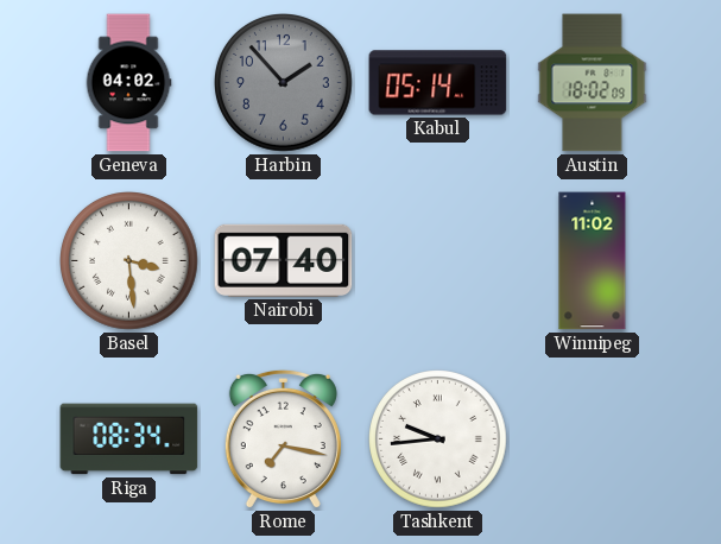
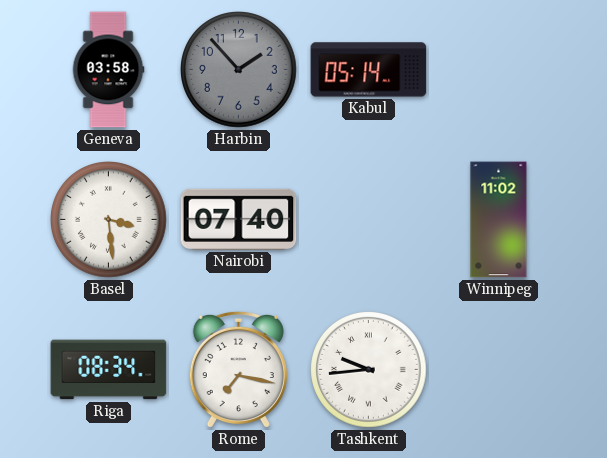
Geneva: 04:02 -> 03:58
Austin: 18:02 -> none
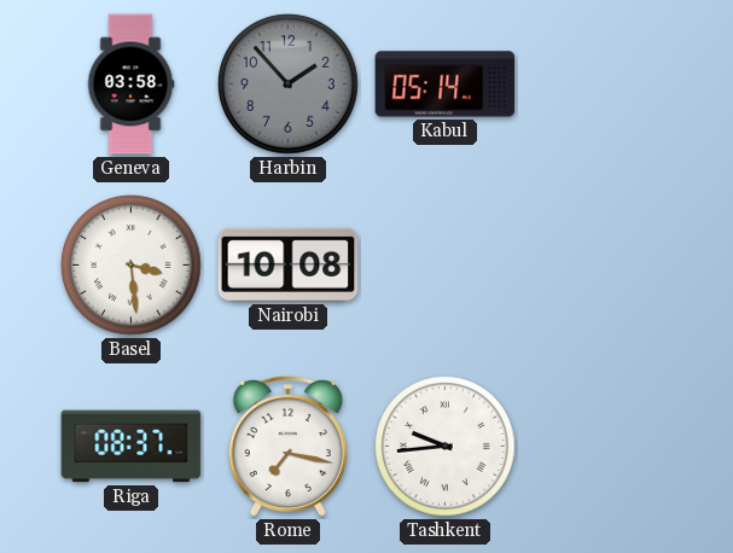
Nairobi: 07:40 -> 10:08
Winnipeg: 11:02 -> none
Riga: 08:34 -> 08:37
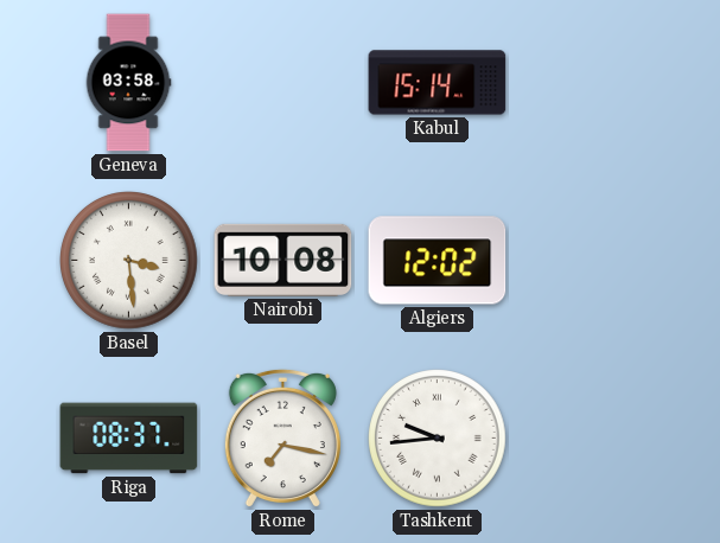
Harbin: 1:53 -> none
Kabul: 05:14 -> 15:14
Algiers: none -> 12:02
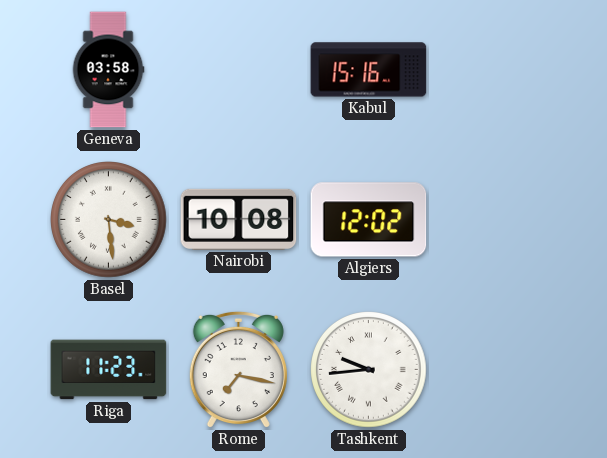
Kabul: 15:14 -> 15:16
Riga: 08:37 -> 11:23
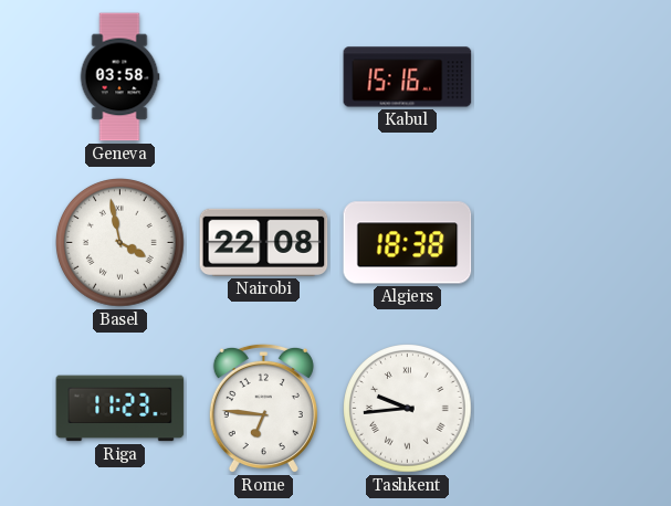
Basel: 3:29 -> 3:58
Nairobi: 10:08 -> 22:08
Algiers: 12:02 -> 18:38
Rome: 7:17 -> 6:46
